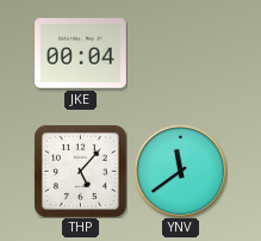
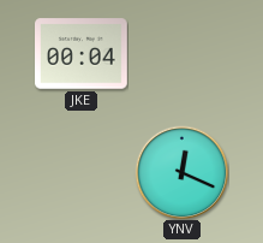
THP: 5:07 -> none
YNV: 11:39 -> 12:19
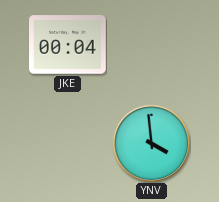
YNV: 12:19 -> 3:59
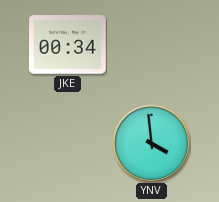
JKE: 00:04 -> 00:34
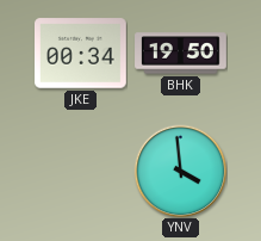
BHK: none -> 19:50
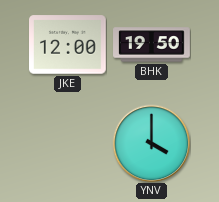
JKE: 00:34 -> 12:00
YNV: 3:59 -> 4:00
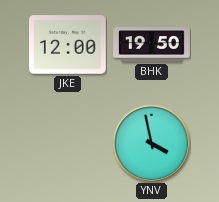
YNV: 4:00 -> 3:58
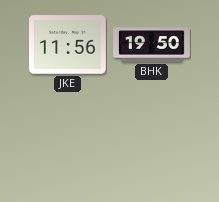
JKE: 12:00 -> 11:56
YNV: 3:58 -> none
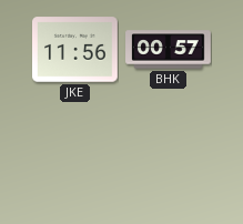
BHK: 19:50 -> 00:57
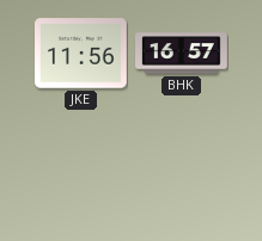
BHK: 00:57 -> 16:57
